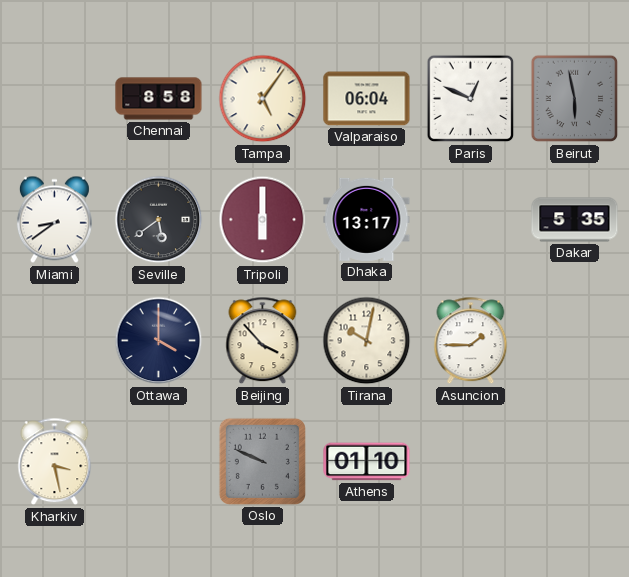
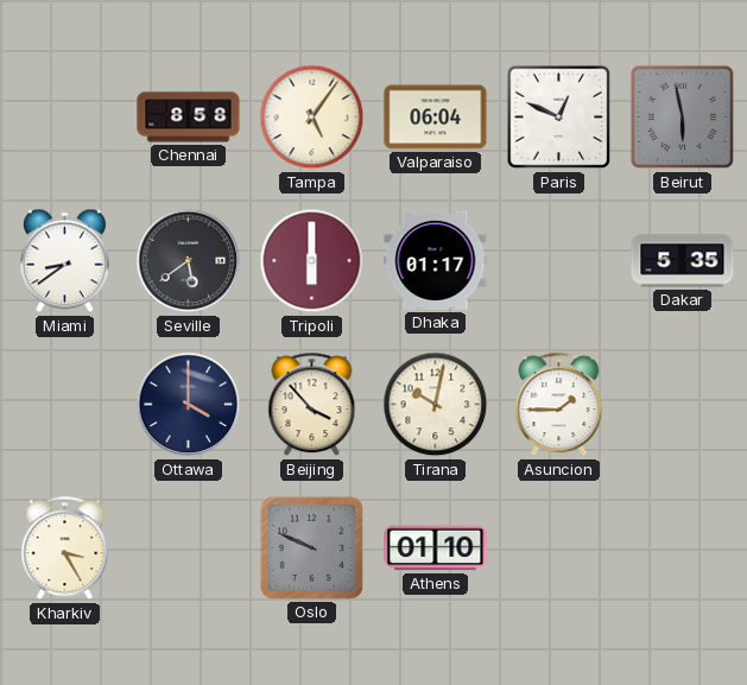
Dhaka: 13:17 -> 01:17
Kharkiv: 3:28 -> 3:25
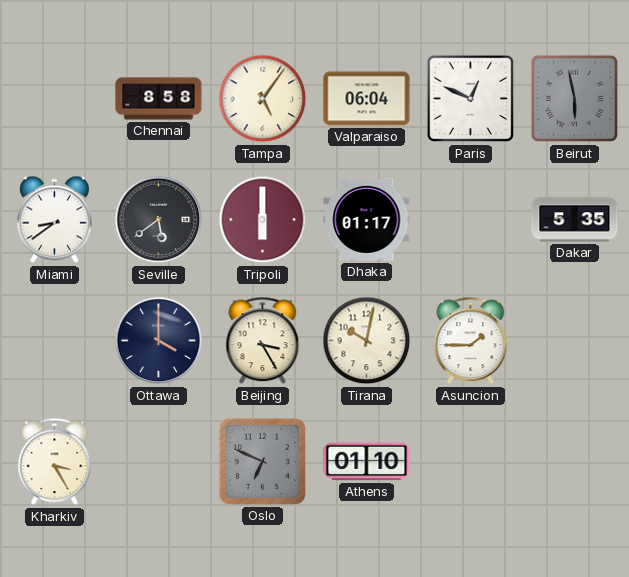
Beijing: 3:53 -> 3:25
Oslo: 9:49 -> 6:49
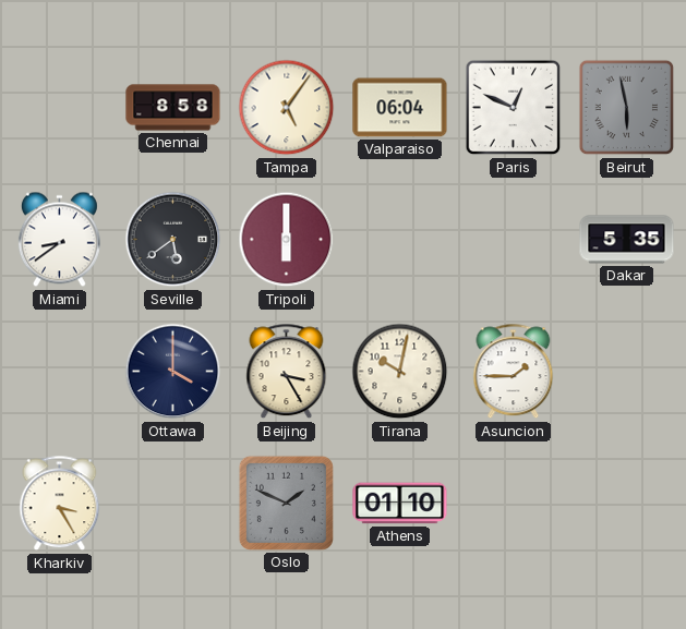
Dhaka: 01:17 -> none
Oslo: 6:49 -> 1:49
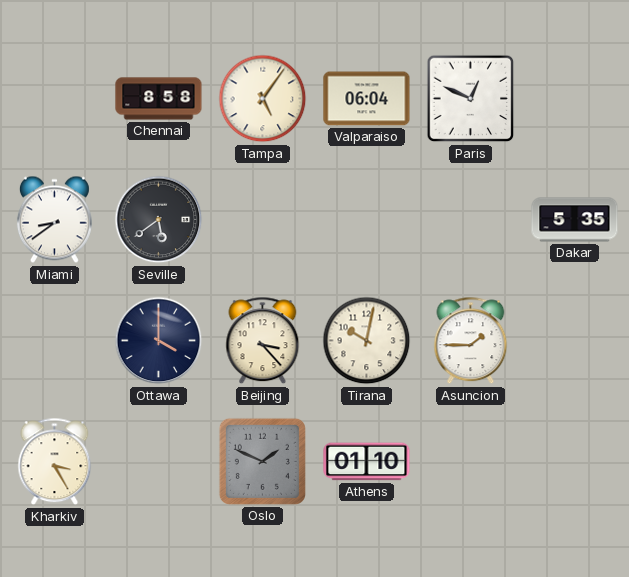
Beirut: 5:58 -> none
Tripoli: 6:00 -> none
Beijing: 3:25 -> 3:23
